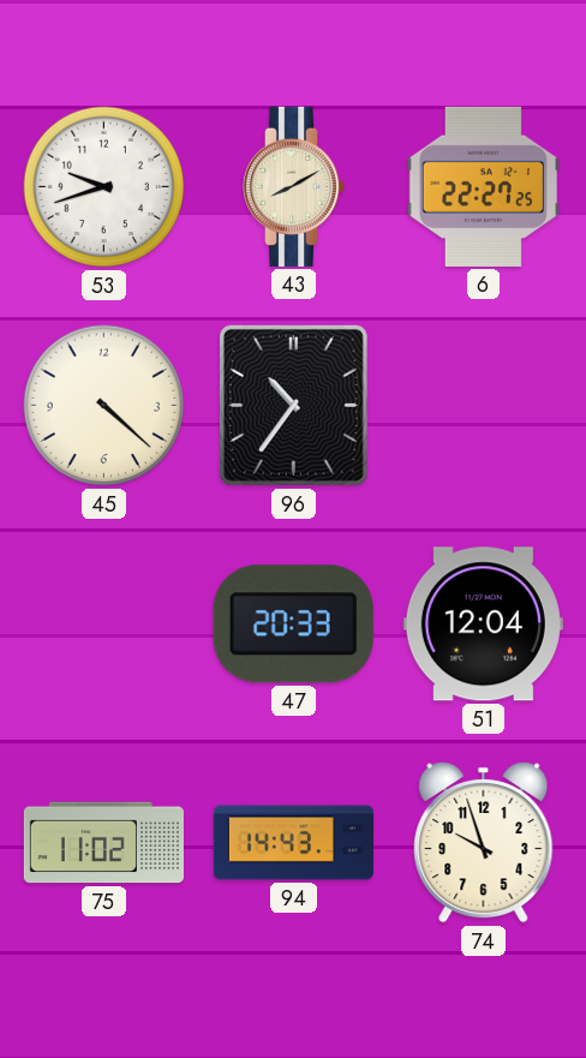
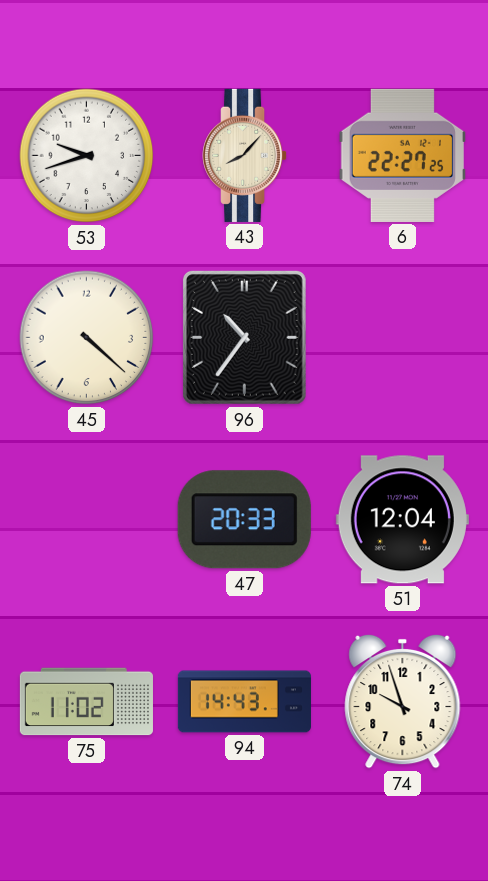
43: 8:10 -> 8:07
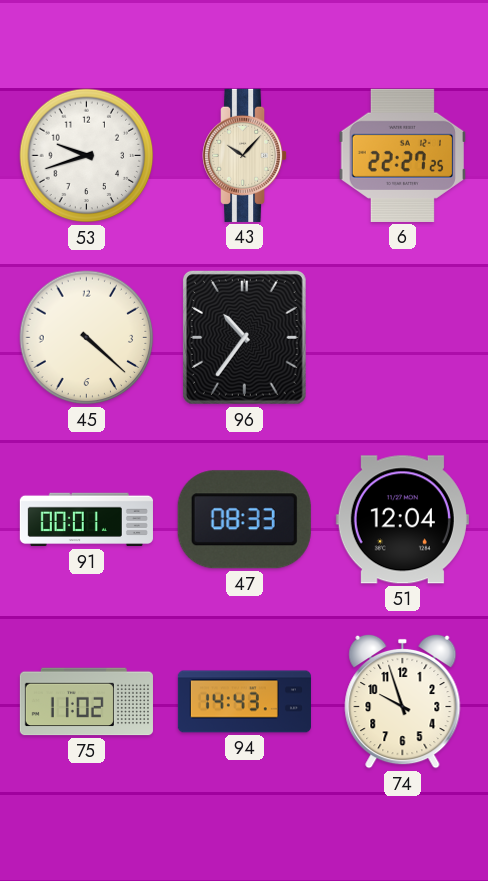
43: 8:07 -> 10:07
91: none -> 00:01
47: 20:33 -> 08:33
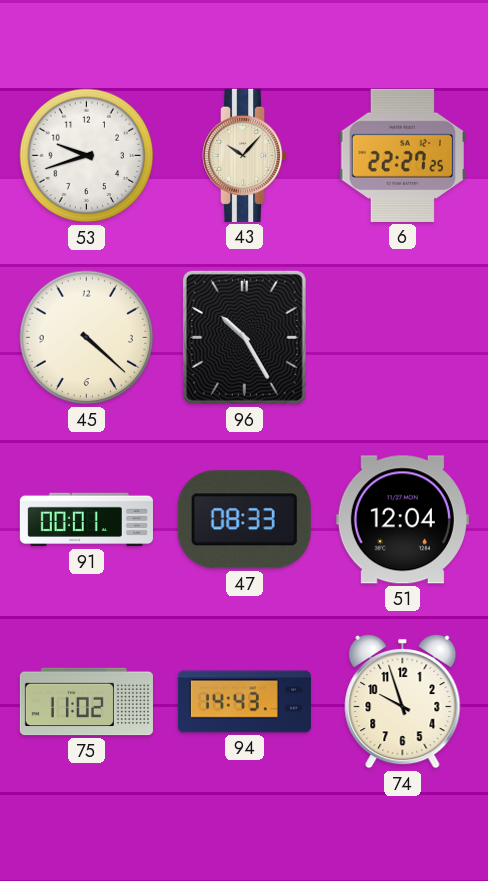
96: 10:36 -> 10:25
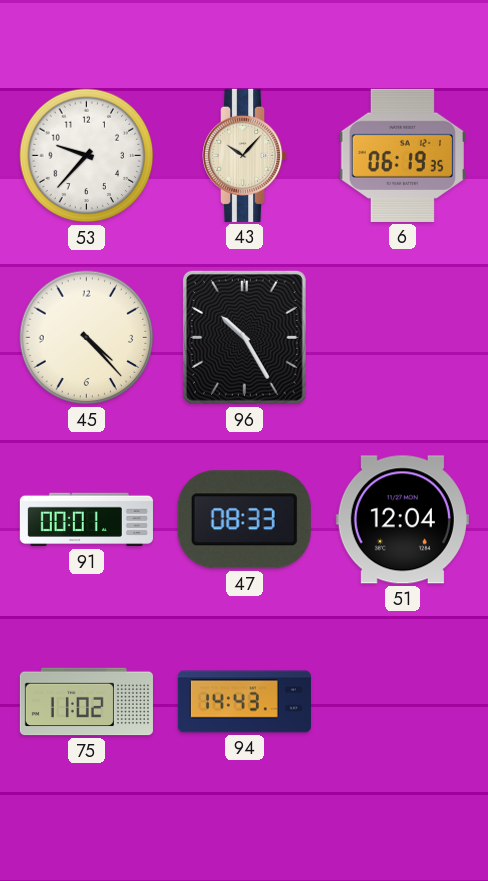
53: 9:42 -> 9:37
6: 22:27 -> 06:19
45: 4:22 -> 4:23
74: 9:57 -> none
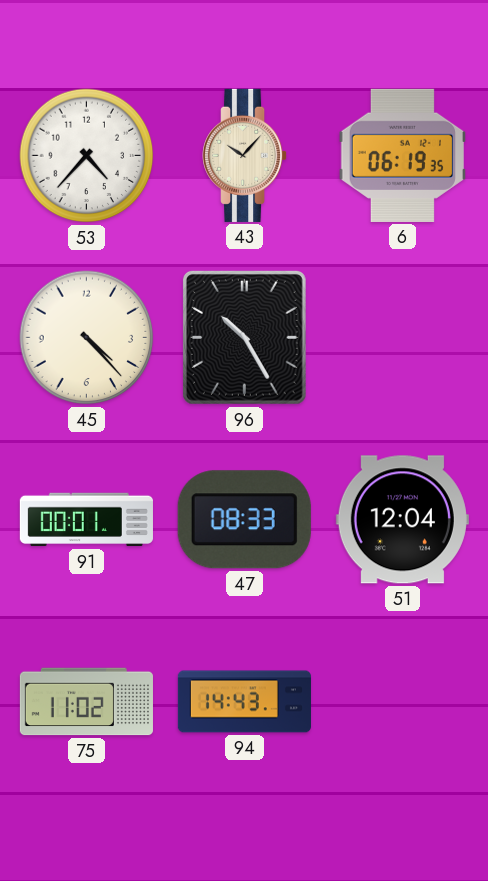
53: 9:37 -> 4:37
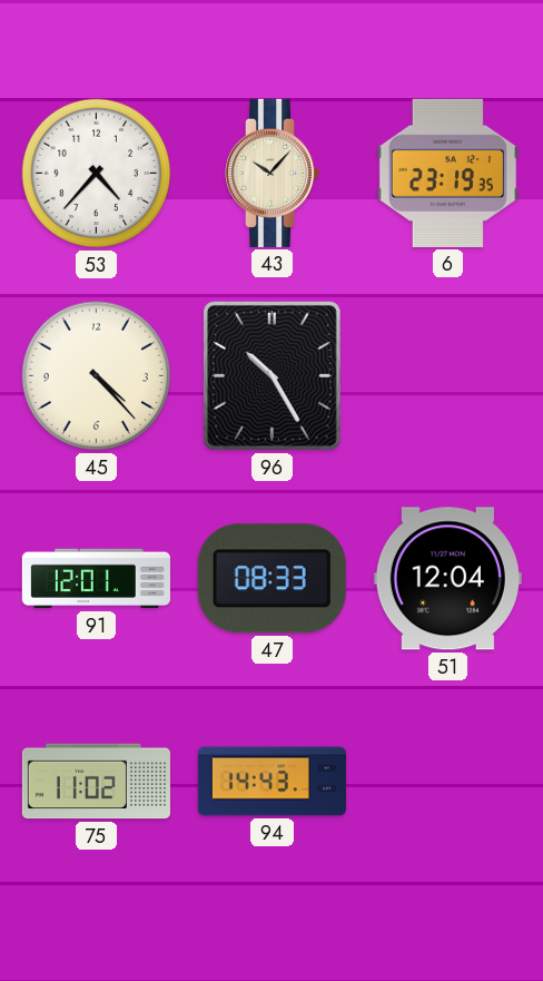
6: 06:19 -> 23:19
91: 00:01 -> 12:01
